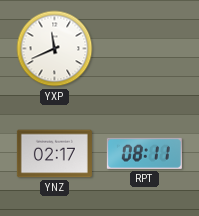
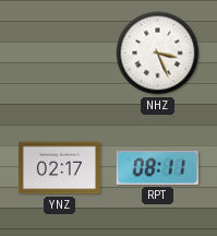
YXP: 11:41 -> none
NHZ: none -> 3:26
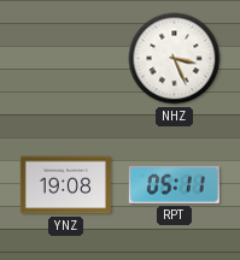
YNZ: 02:17 -> 19:08
RPT: 08:11 -> 05:11
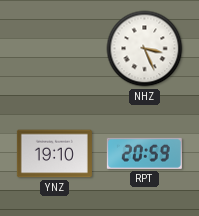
YNZ: 19:08 -> 19:10
RPT: 05:11 -> 20:59
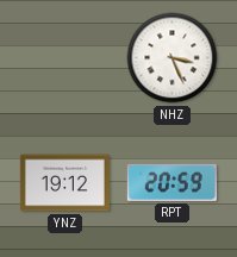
YNZ: 19:10 -> 19:12
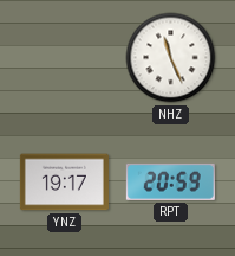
NHZ: 3:26 -> 11:26
YNZ: 19:12 -> 19:17
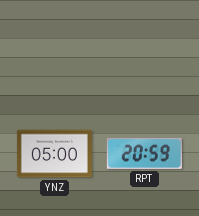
NHZ: 11:26 -> none
YNZ: 19:17 -> 05:00
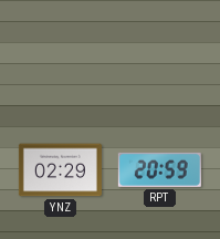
YNZ: 05:00 -> 02:29
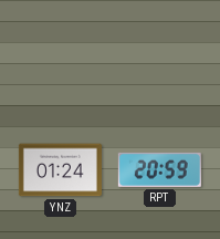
YNZ: 02:29 -> 01:24
